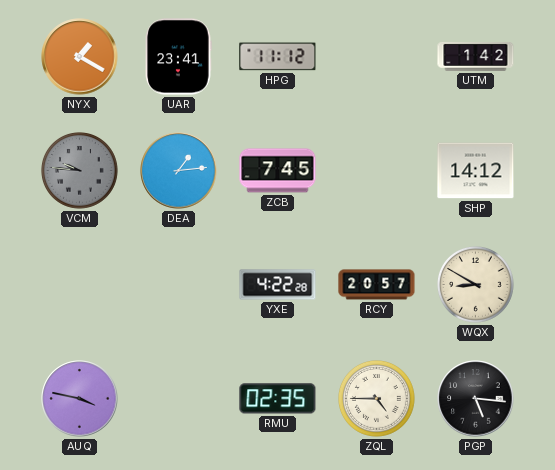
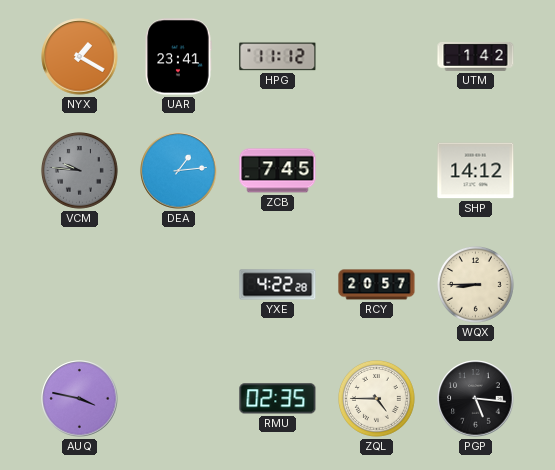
WQX: 8:50 -> 8:45
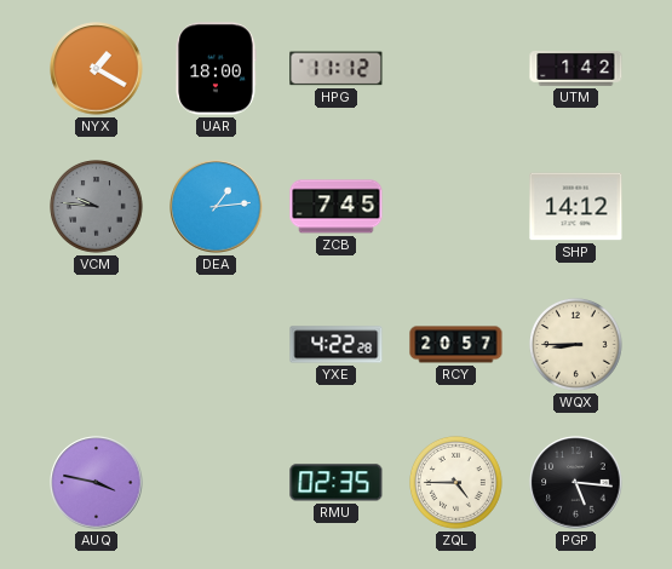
UAR: 23:41 -> 18:00
